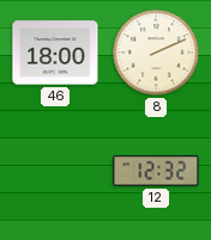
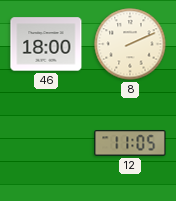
12: 12:32 -> 11:05
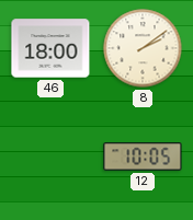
8: 2:11 -> 2:09
12: 11:05 -> 10:05
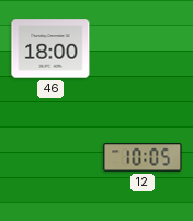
8: 2:09 -> none
